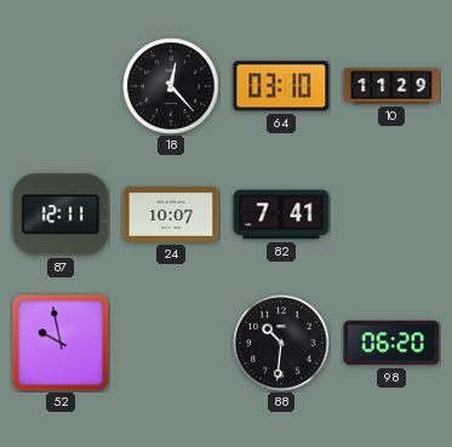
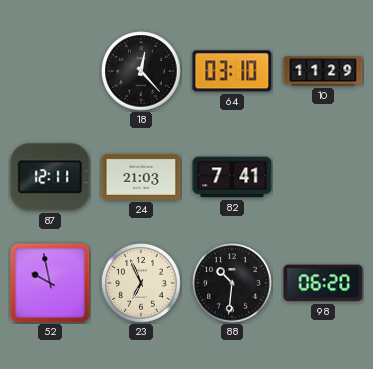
24: 10:07 -> 21:03
23: none -> 6:56
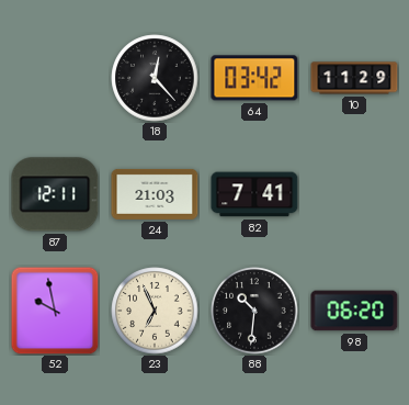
64: 03:10 -> 03:42
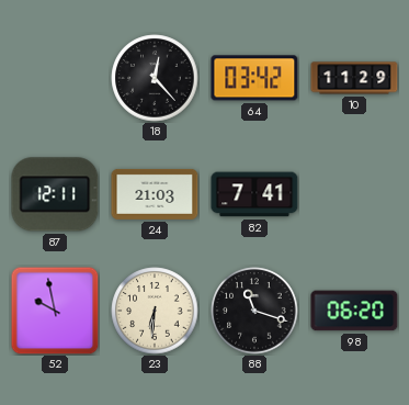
23: 6:56 -> 6:31
88: 10:31 -> 11:18
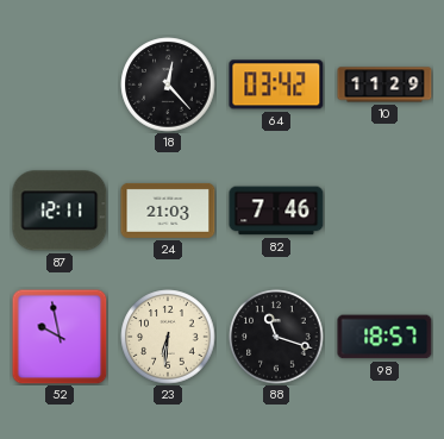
82: 7:41 -> 7:46
98: 06:20 -> 18:57
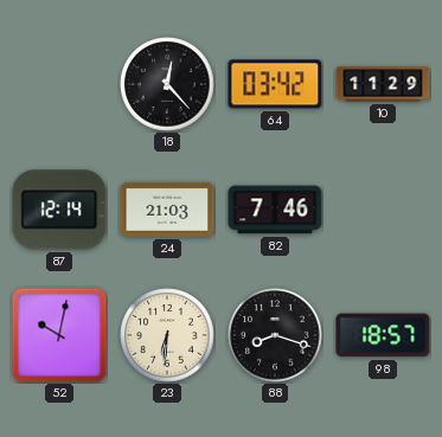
87: 12:11 -> 12:14
52: 9:58 -> 10:02
88: 11:18 -> 8:18
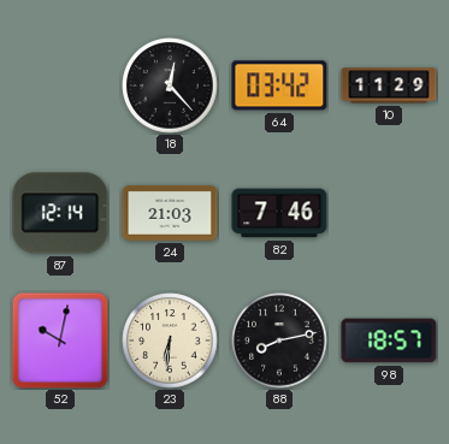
88: 8:18 -> 8:13
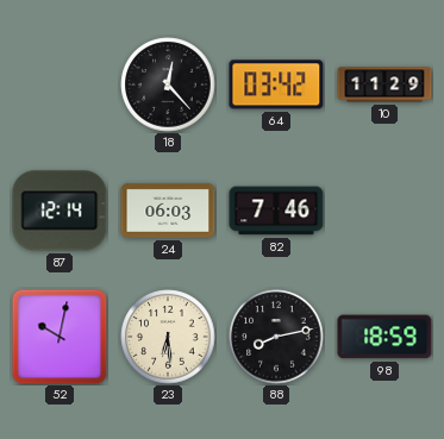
24: 21:03 -> 06:03
23: 6:31 -> 6:29
98: 18:57 -> 18:59
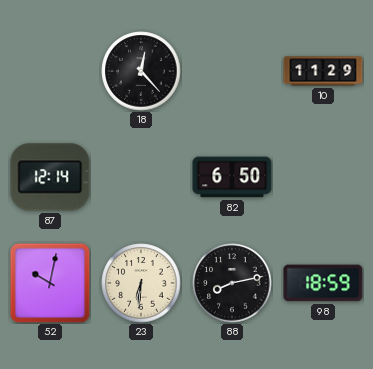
64: 03:42 -> none
24: 06:03 -> none
82: 7:46 -> 6:50
23: 6:29 -> 6:31
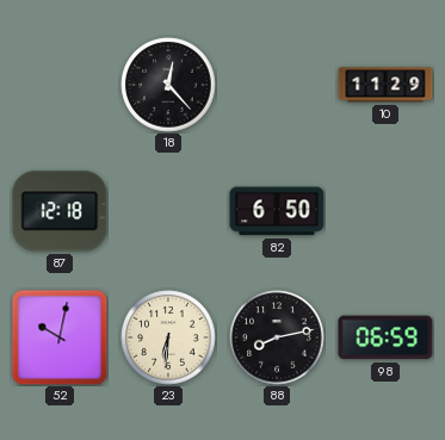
87: 12:14 -> 12:18
98: 18:59 -> 06:59
